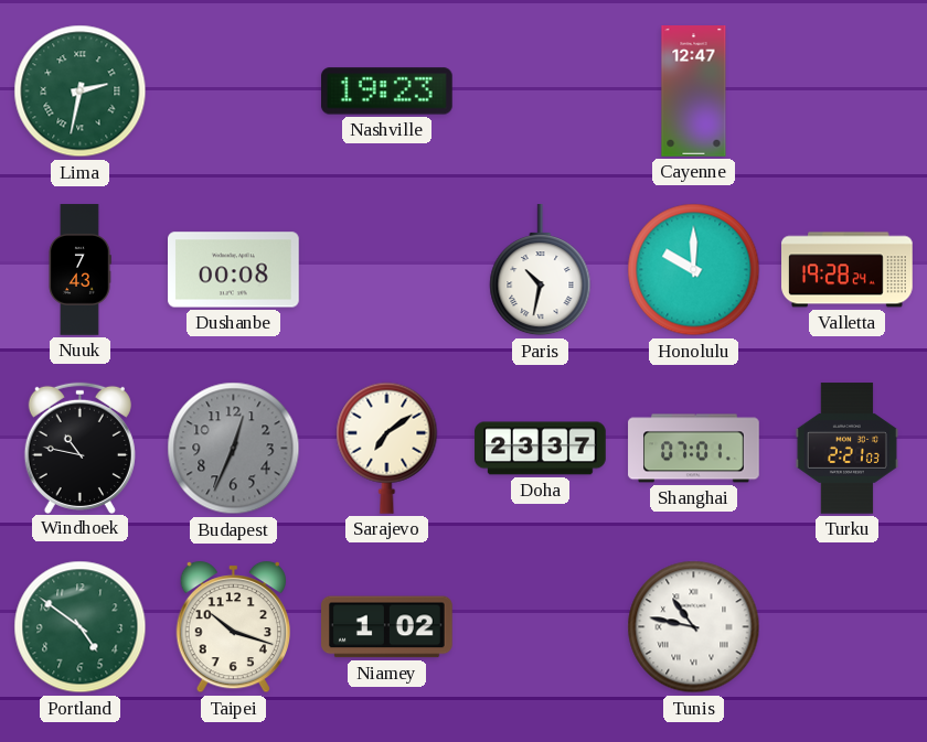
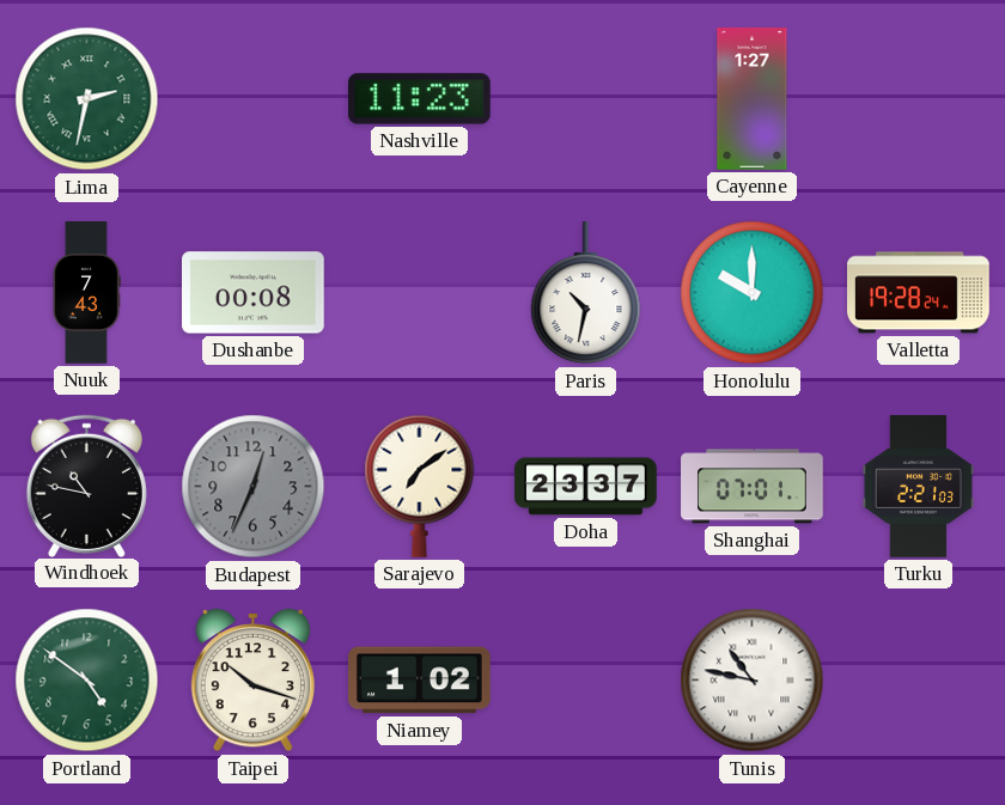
Nashville: 19:23 -> 11:23
Cayenne: 12:47 -> 1:27
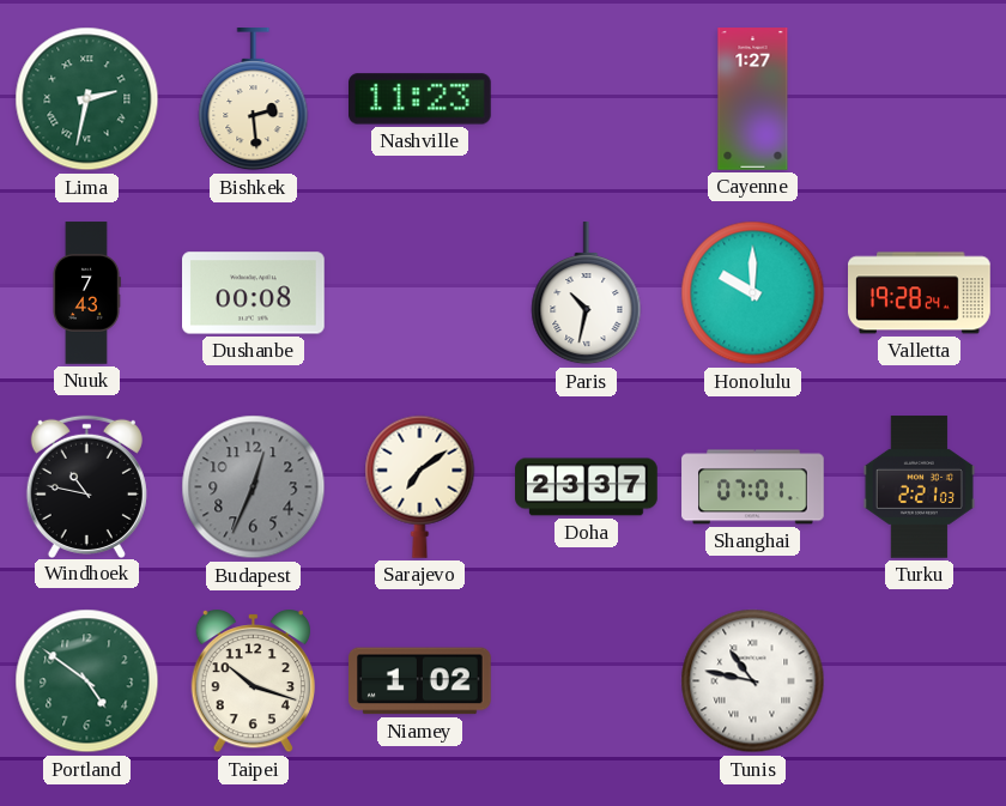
Bishkek: none -> 2:29
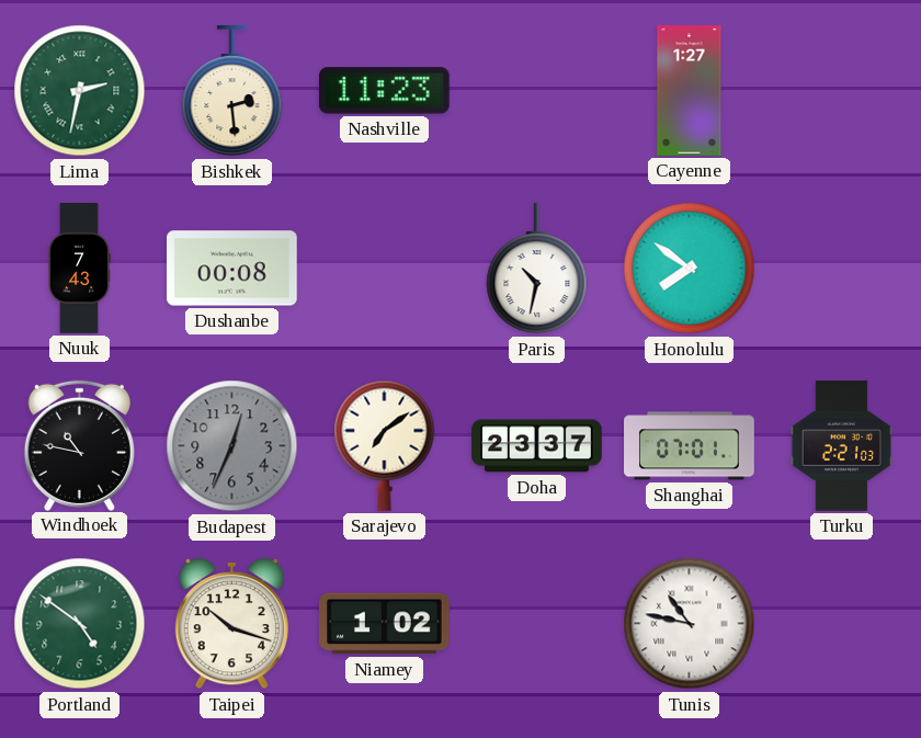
Honolulu: 10:00 -> 7:51
Valletta: 19:28 -> none
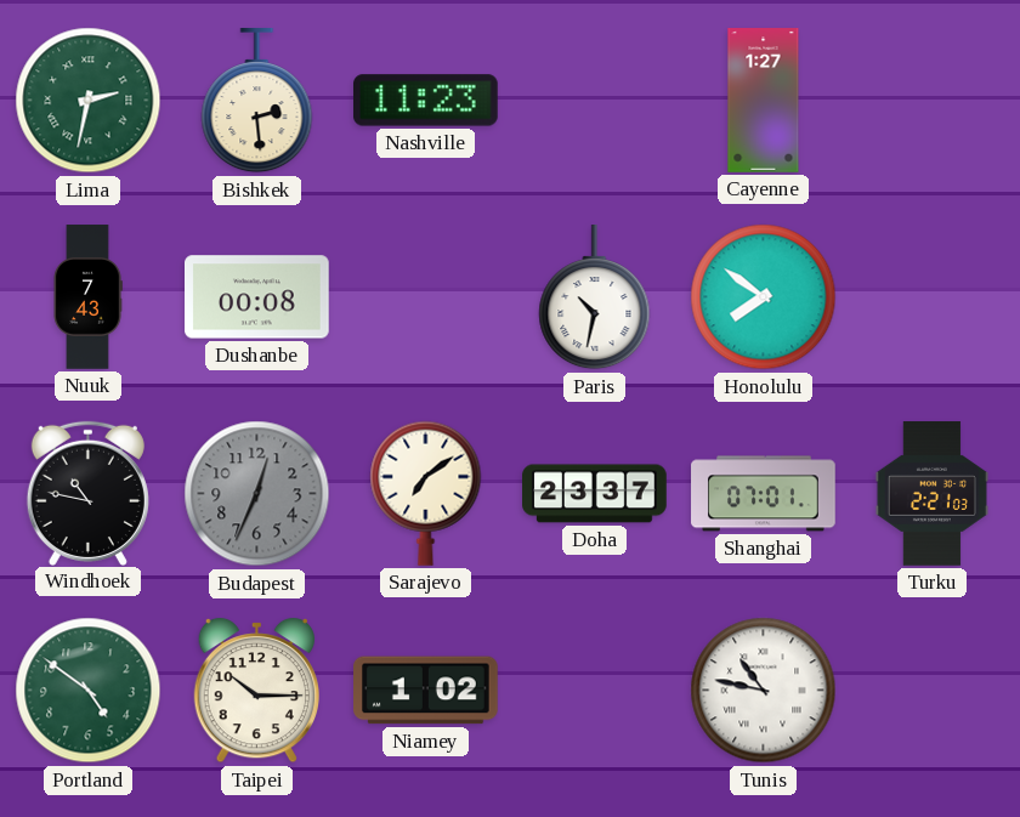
Taipei: 10:18 -> 10:15
